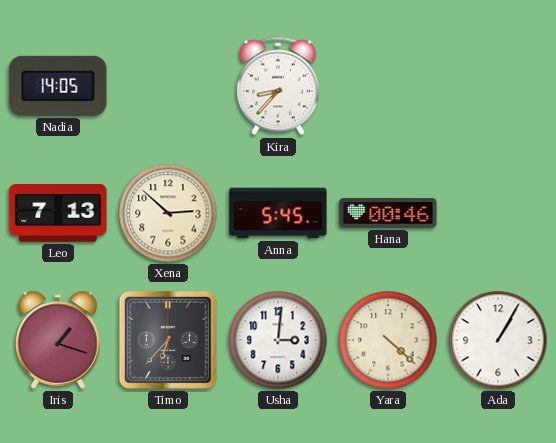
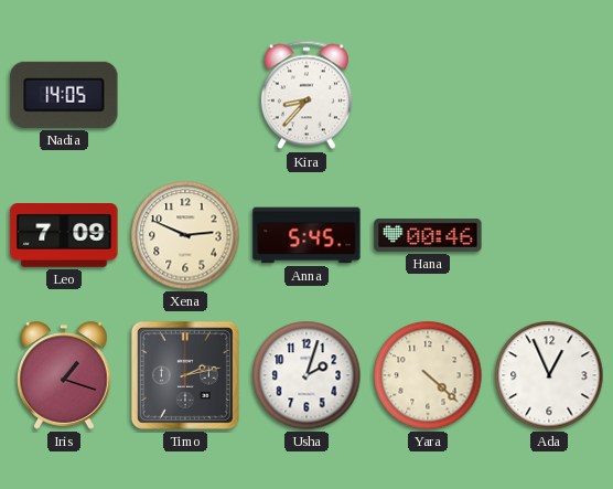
Leo: 7:13 -> 7:09
Xena: 2:52 -> 2:49
Timo: 6:37 -> 2:13
Usha: 3:01 -> 2:03
Ada: 1:05 -> 12:56
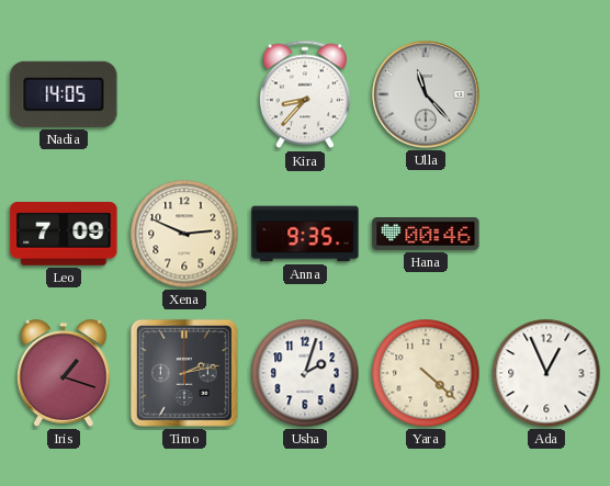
Ulla: none -> 11:23
Anna: 5:45 -> 9:35
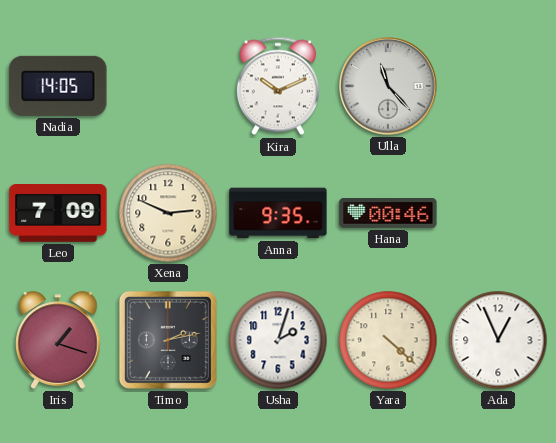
Kira: 8:37 -> 10:11
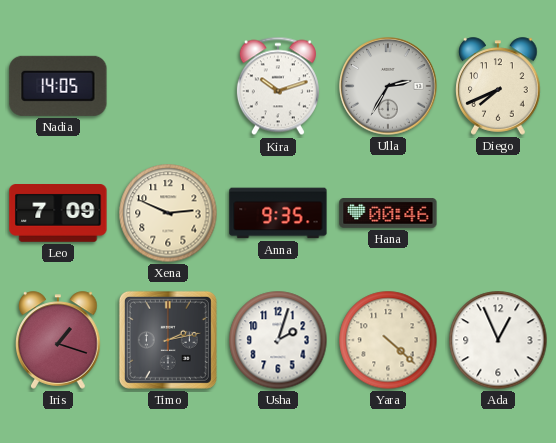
Kira: 10:11 -> 10:12
Ulla: 11:23 -> 2:35
Diego: none -> 7:41
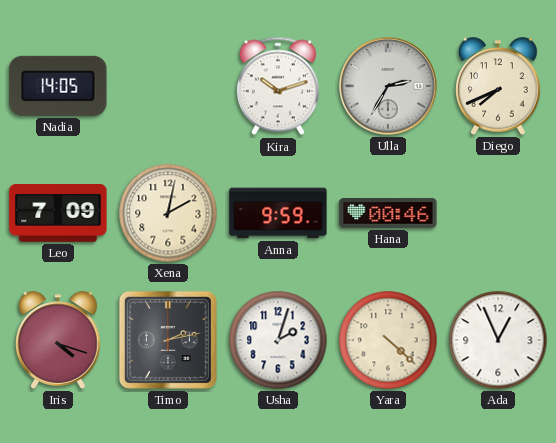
Xena: 2:49 -> 2:02
Anna: 9:35 -> 9:59
Iris: 1:18 -> 4:18
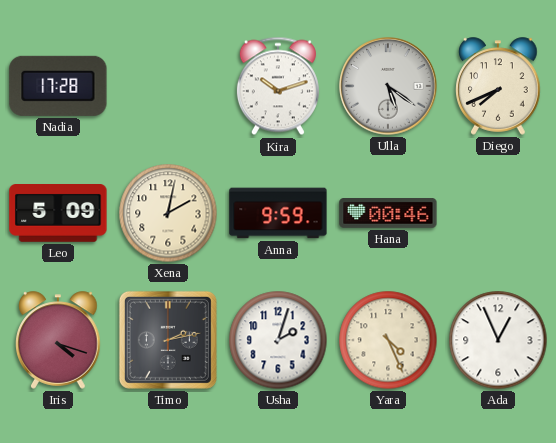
Nadia: 14:05 -> 17:28
Ulla: 2:35 -> 5:21
Leo: 7:09 -> 5:09
Yara: 4:22 -> 4:26
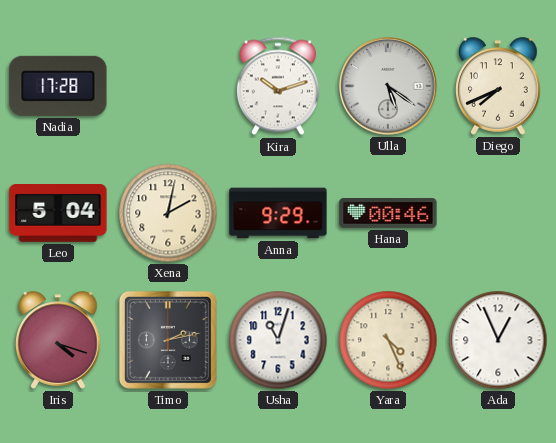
Leo: 5:09 -> 5:04
Anna: 9:59 -> 9:29
Usha: 2:03 -> 11:03
